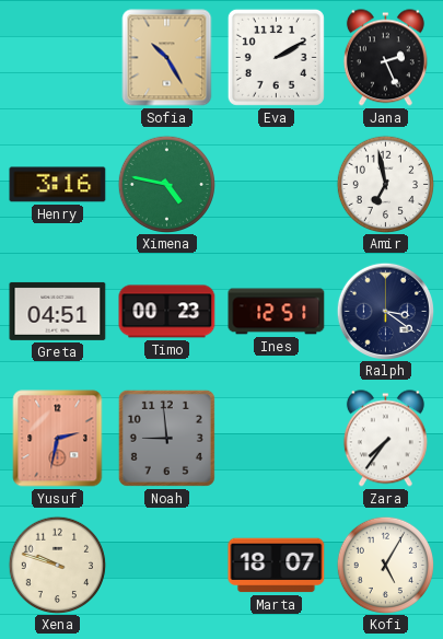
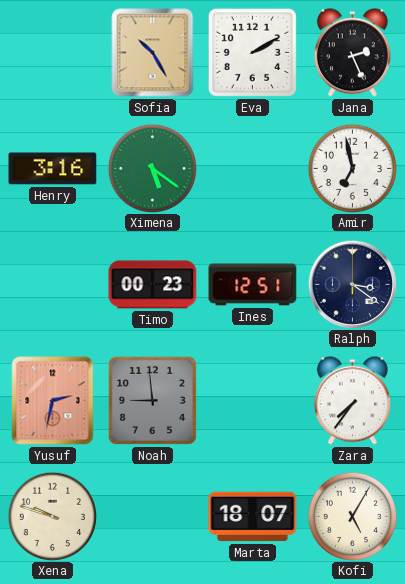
Ximena: 4:47 -> 5:21
Greta: 04:51 -> none
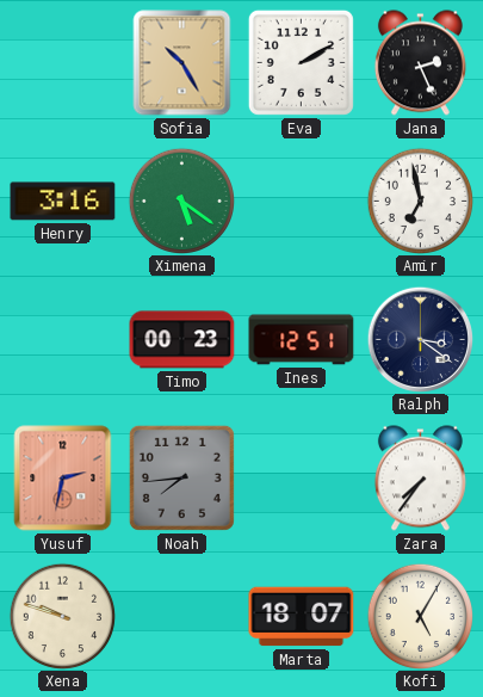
Noah: 8:59 -> 7:44
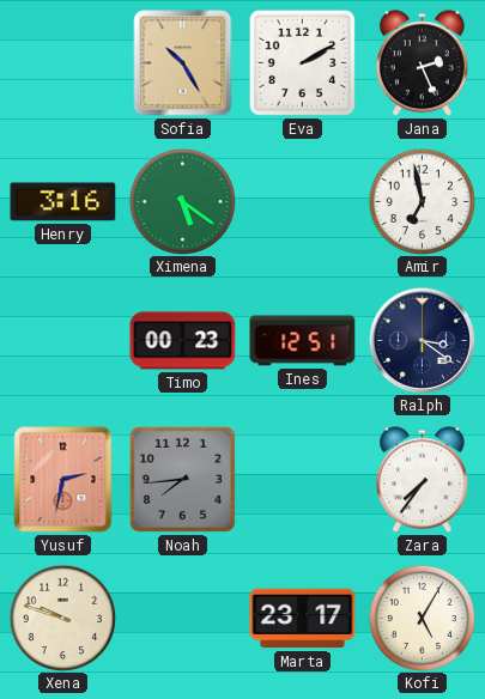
Marta: 18:07 -> 23:17
